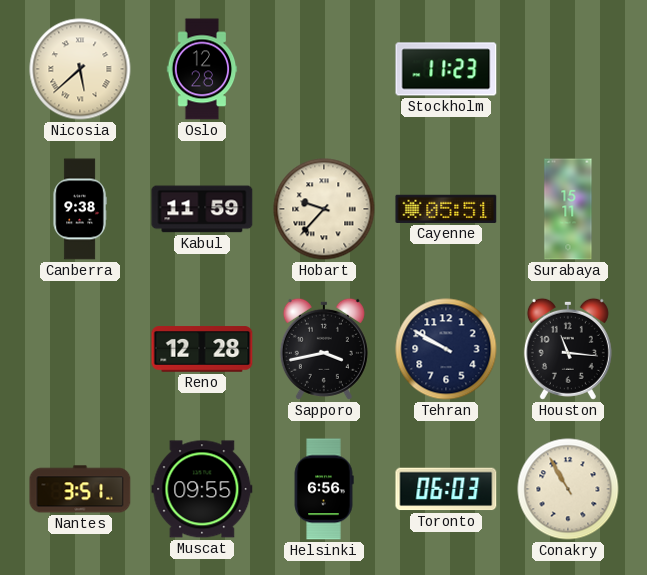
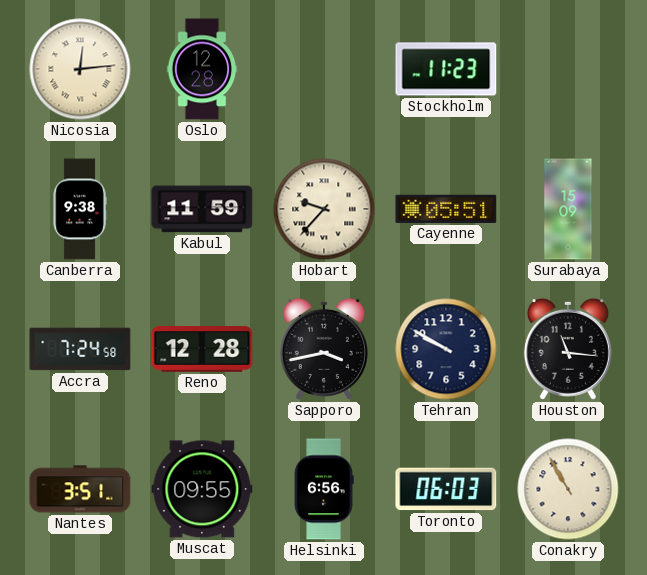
Nicosia: 5:38 -> 12:14
Surabaya: 15:11 -> 15:09
Accra: none -> 7:24
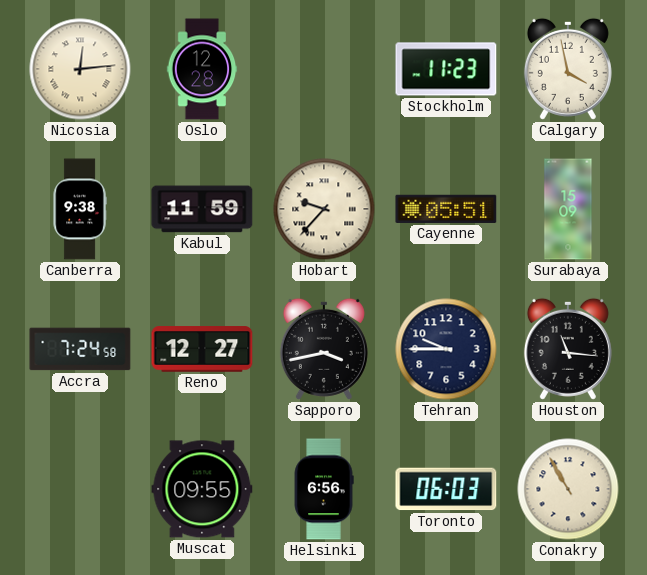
Calgary: none -> 3:58
Reno: 12:28 -> 12:27
Tehran: 9:50 -> 9:45
Nantes: 3:51 -> none
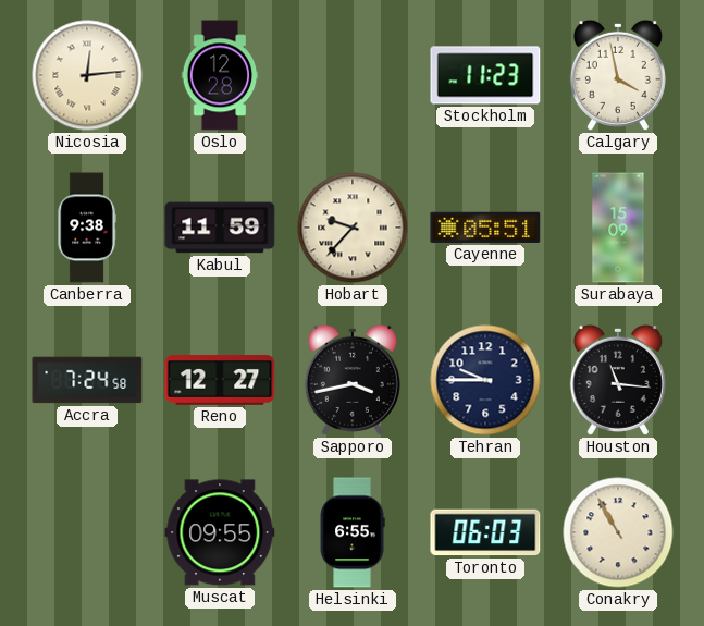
Helsinki: 6:56 -> 6:55
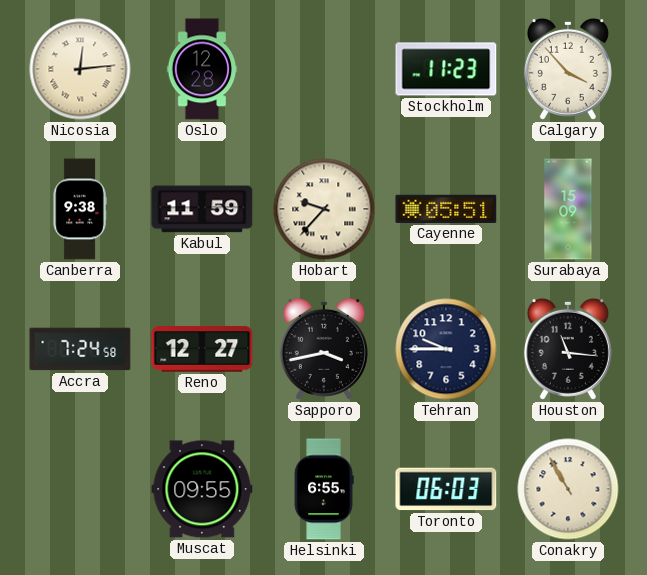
Calgary: 3:58 -> 3:53
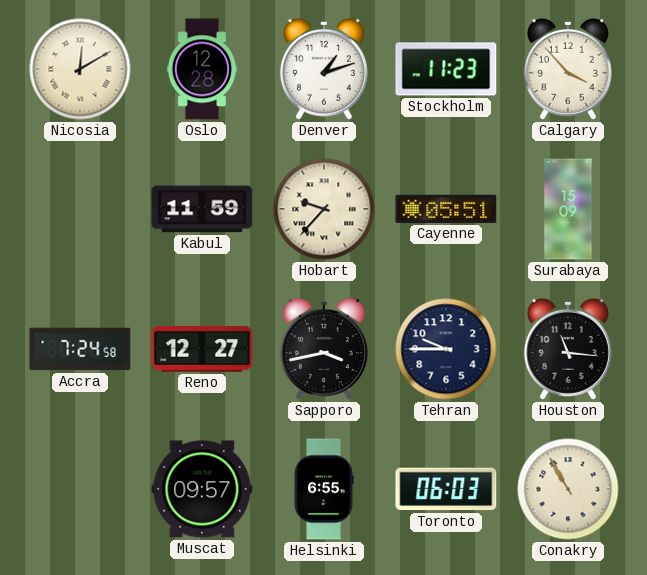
Nicosia: 12:14 -> 12:10
Denver: none -> 1:12
Canberra: 9:38 -> none
Muscat: 09:55 -> 09:57
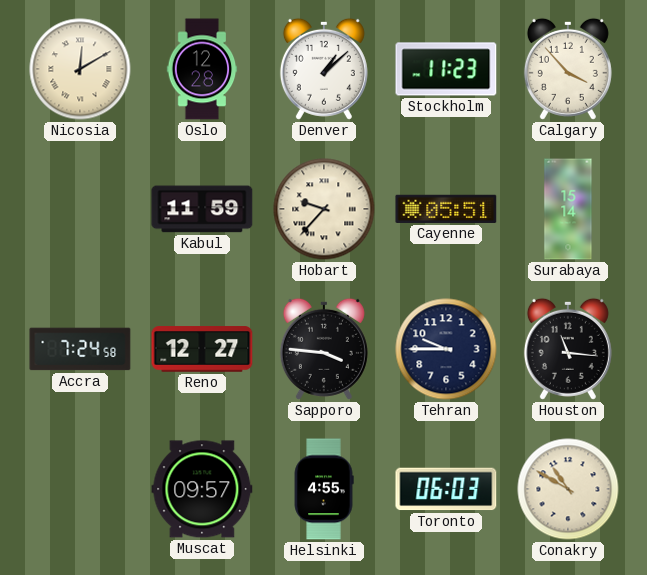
Denver: 1:12 -> 1:08
Surabaya: 15:09 -> 15:14
Sapporo: 3:43 -> 3:46
Helsinki: 6:55 -> 4:55
Conakry: 10:55 -> 10:50
